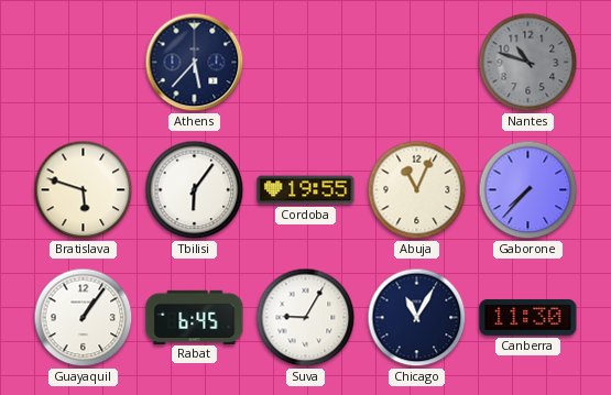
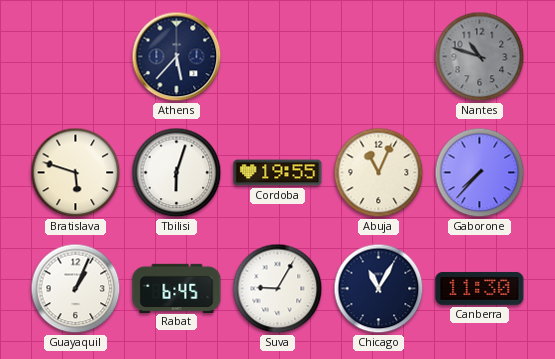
Tbilisi: 6:06 -> 6:03
Guayaquil: 1:06 -> 1:04
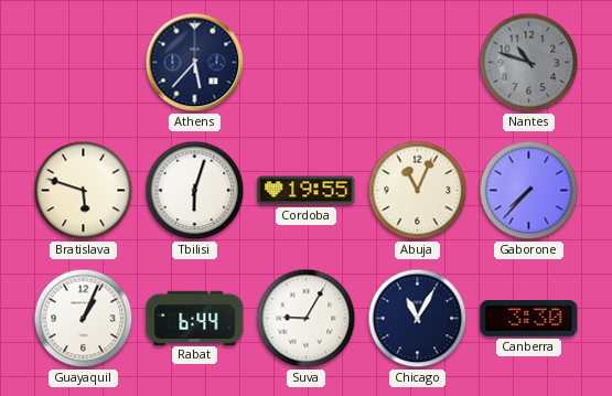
Rabat: 6:45 -> 6:44
Canberra: 11:30 -> 3:30
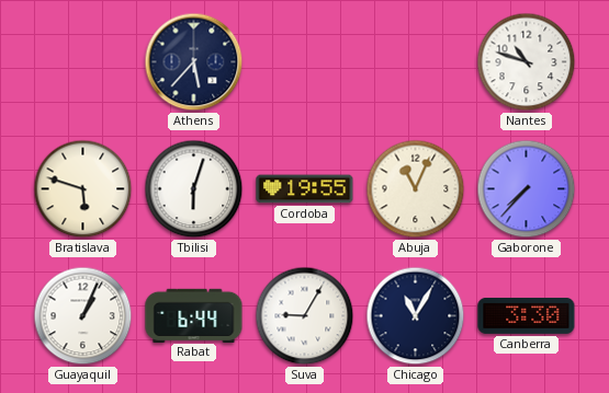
Nantes dial: grey -> white
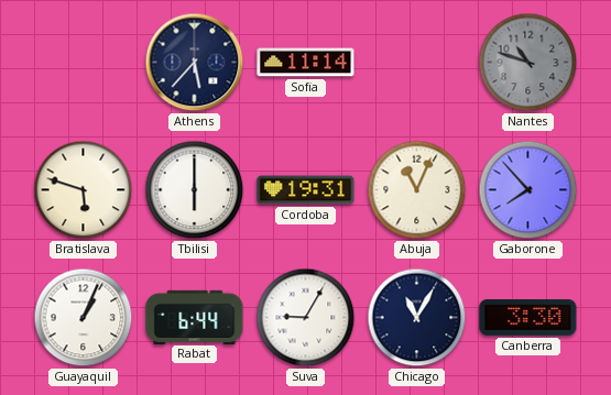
Sofia: none -> 11:14
Nantes dial: white -> grey
Tbilisi: 6:03 -> 6:00
Cordoba: 19:55 -> 19:31
Gaborone: 7:37 -> 7:53
